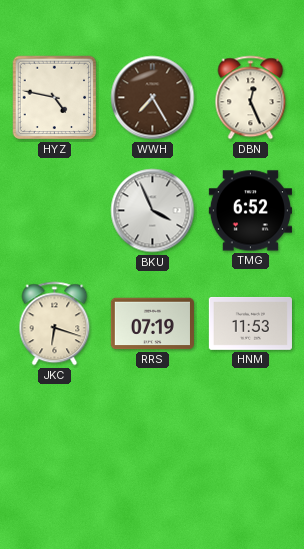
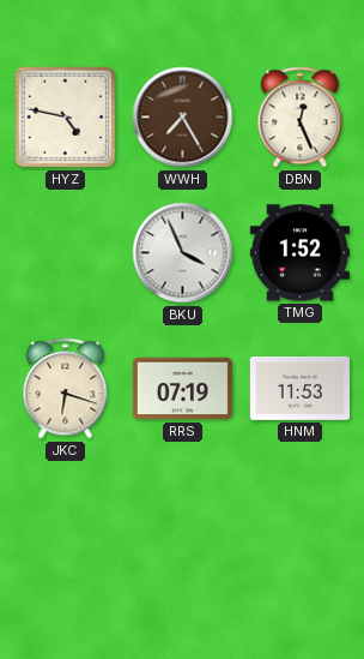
TMG: 6:52 -> 1:52
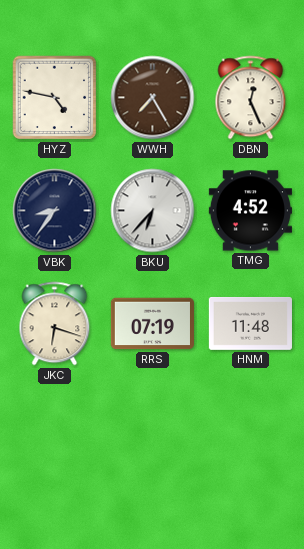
VBK: none -> 8:36
BKU: 3:56 -> 6:37
TMG: 1:52 -> 4:52
HNM: 11:53 -> 11:48
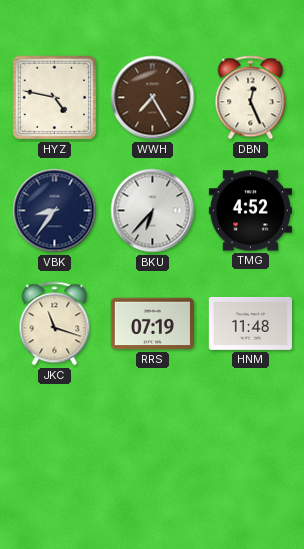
JKC: 6:18 -> 11:18
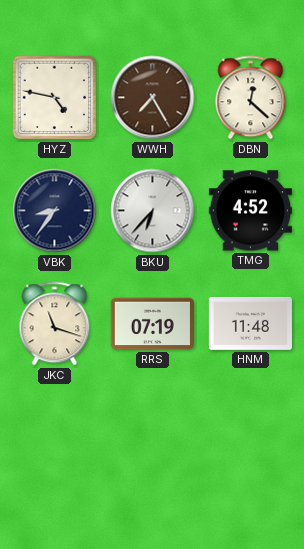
DBN: 12:26 -> 12:22
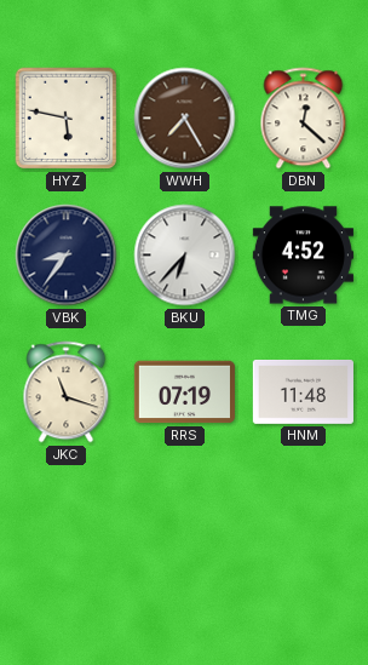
HYZ: 4:47 -> 5:47
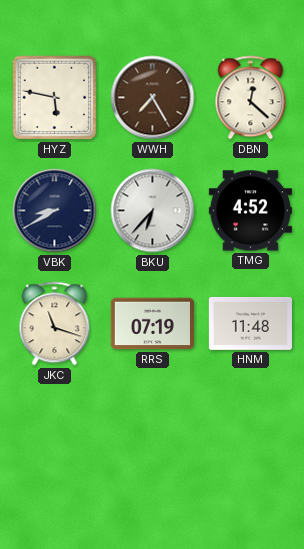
VBK: 8:36 -> 8:40
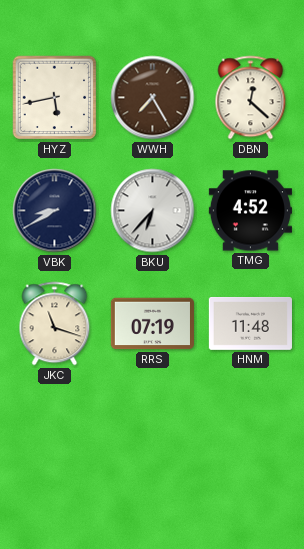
HYZ: 5:47 -> 5:43
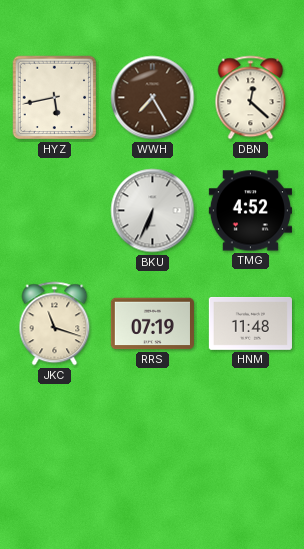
VBK: 8:40 -> none
BKU: 6:37 -> 6:34
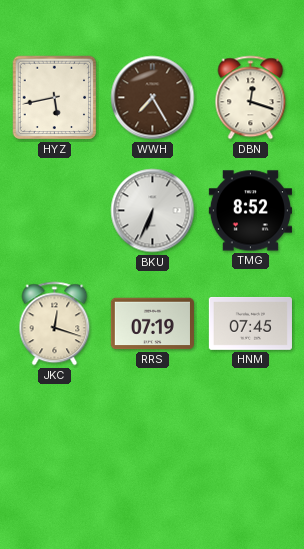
DBN: 12:22 -> 12:18
TMG: 4:52 -> 8:52
JKC: 11:18 -> 12:18
HNM: 11:48 -> 07:45
